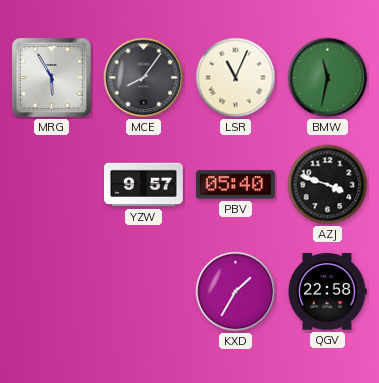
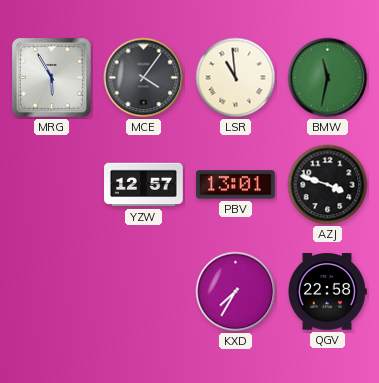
MCE: 8:06 -> 4:06
LSR: 11:04 -> 10:59
YZW: 9:57 -> 12:57
PBV: 05:40 -> 13:01
KXD: 1:35 -> 7:35
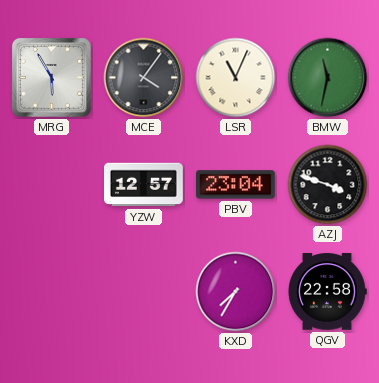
LSR: 10:59 -> 11:04
PBV: 13:01 -> 23:04
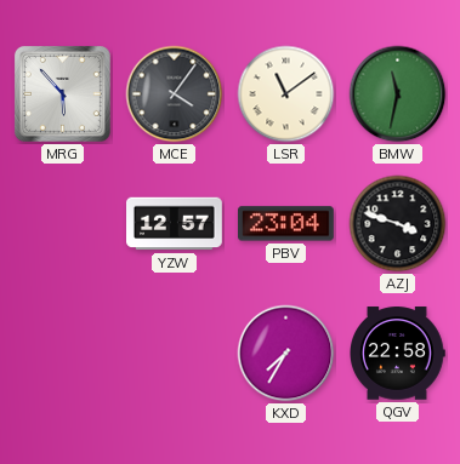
MRG: 5:55 -> 5:53
LSR: 11:04 -> 11:09
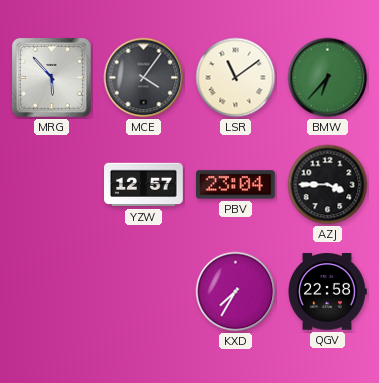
BMW: 11:32 -> 6:37
AZJ: 3:48 -> 3:45
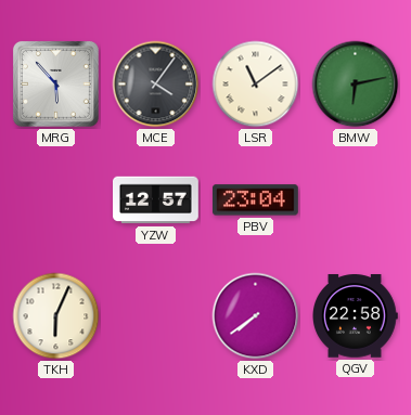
BMW: 6:37 -> 6:13
AZJ: 3:45 -> none
TKH: none -> 6:04
KXD: 7:35 -> 7:39
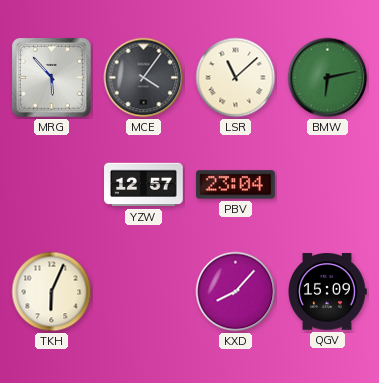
LSR: 11:09 -> 11:08
KXD: 7:39 -> 8:07
QGV: 22:58 -> 15:09
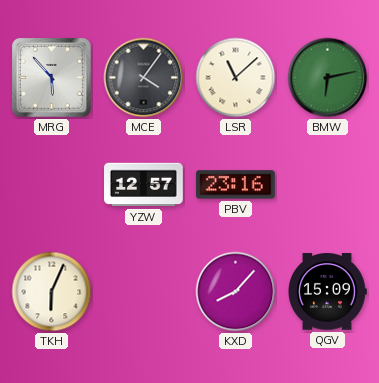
PBV: 23:04 -> 23:16
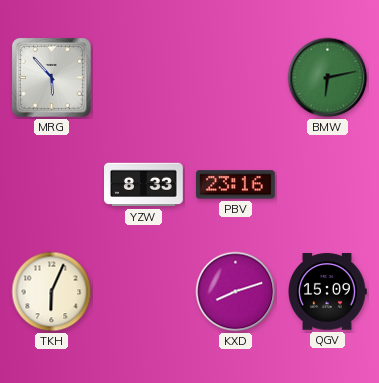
MCE: 4:06 -> none
LSR: 11:08 -> none
YZW: 12:57 -> 8:33
KXD: 8:07 -> 8:12
